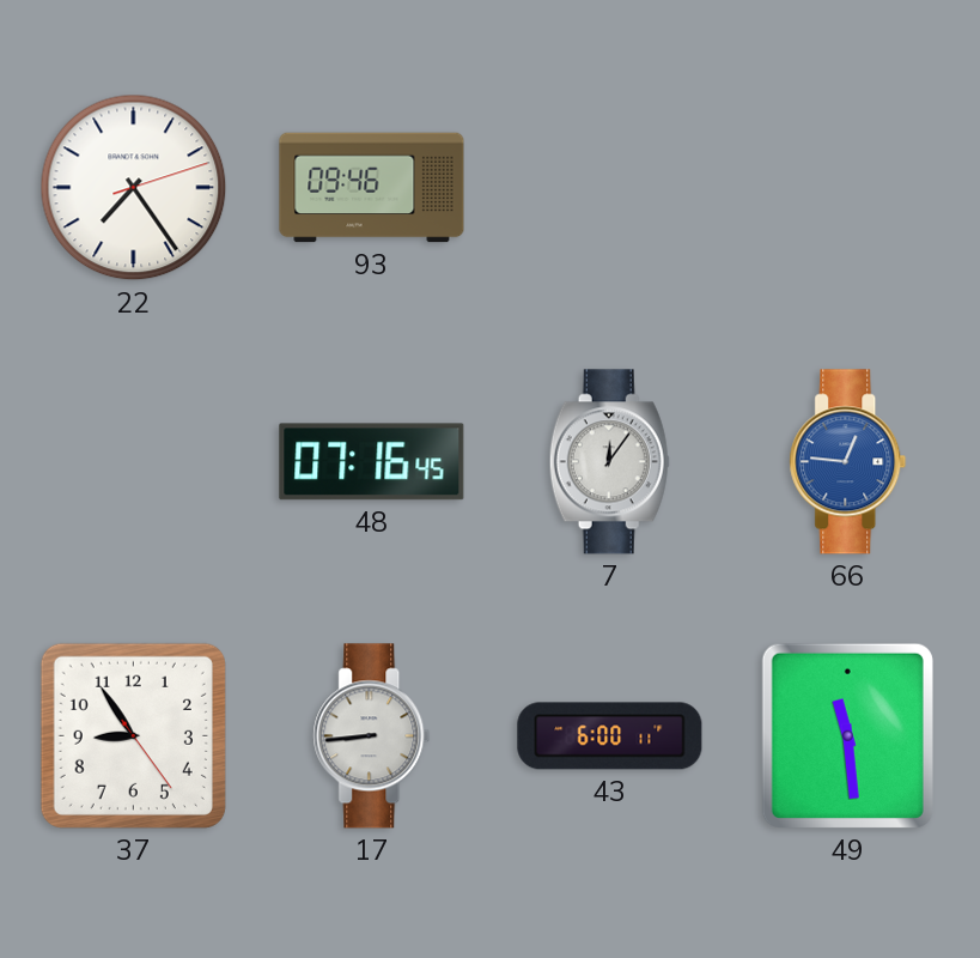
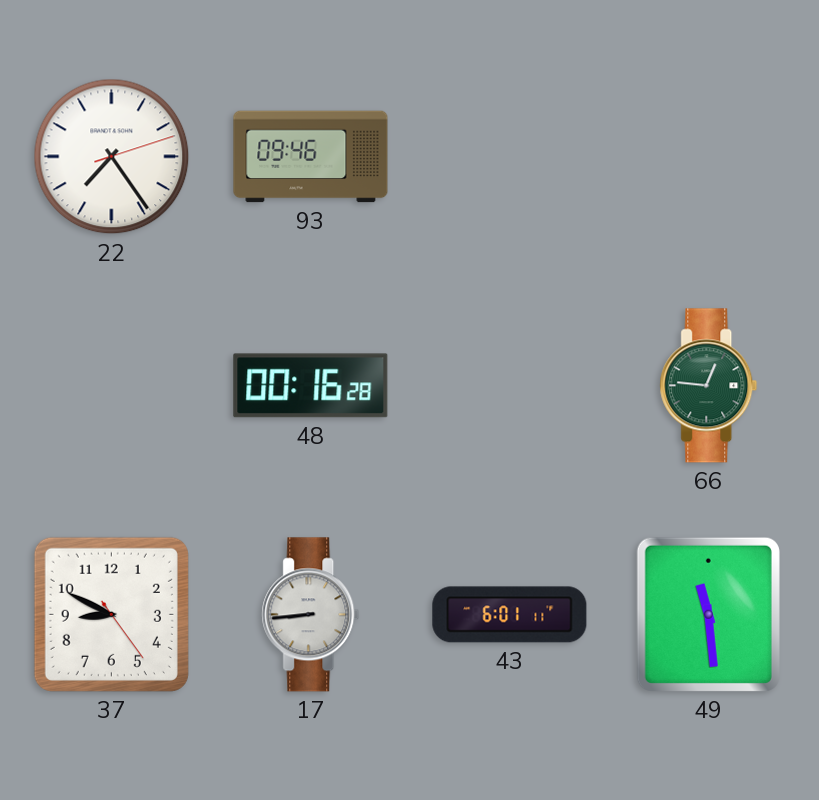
48: 07:16 -> 00:16
7: 12:06 -> none
66 dial: blue -> green
37: 8:54 -> 8:49
43: 6:00 -> 6:01
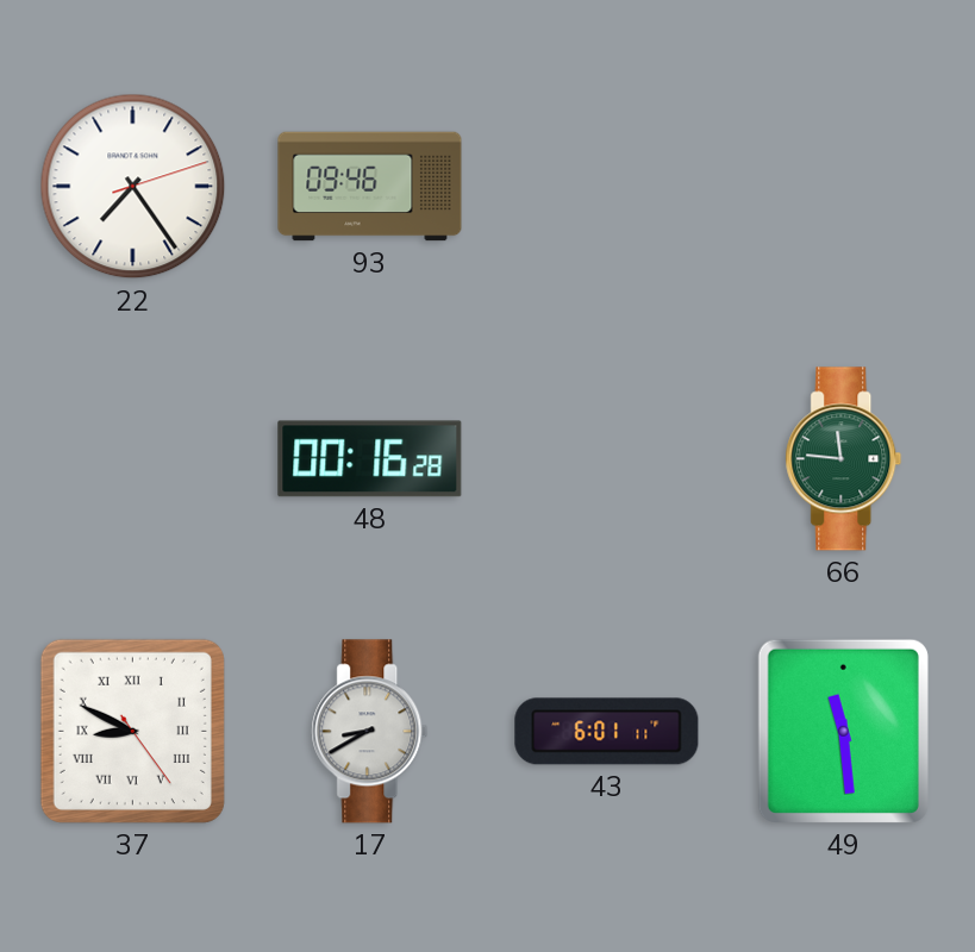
66: 12:46 -> 11:46
37 numerals: Arabic -> Roman
17: 8:44 -> 8:40
